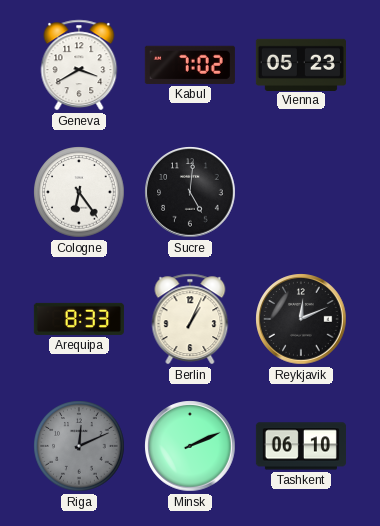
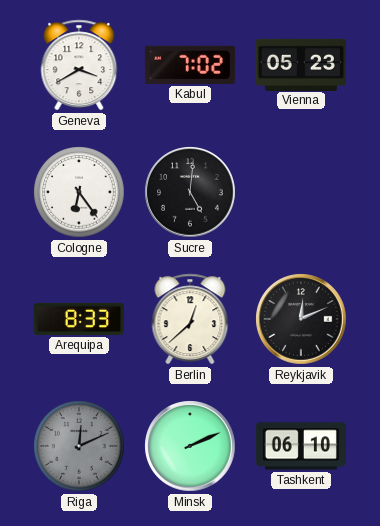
Berlin: 1:04 -> 12:38
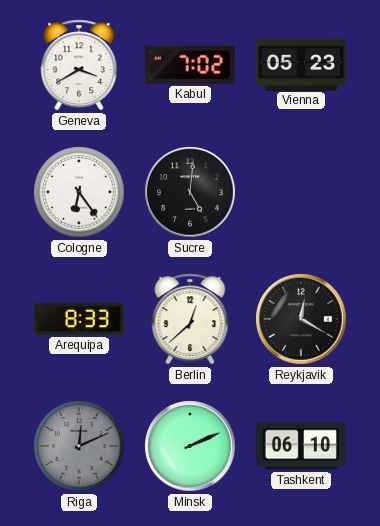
Reykjavik: 12:11 -> 12:20
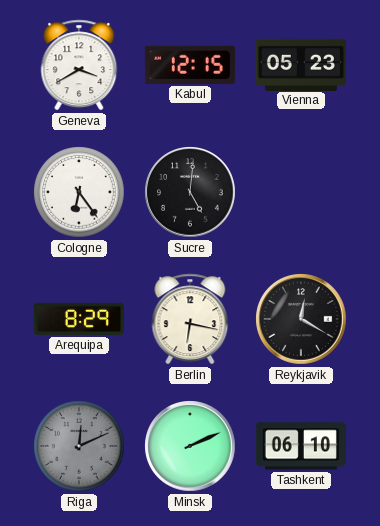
Kabul: 7:02 -> 12:15
Arequipa: 8:33 -> 8:29
Berlin: 12:38 -> 6:17
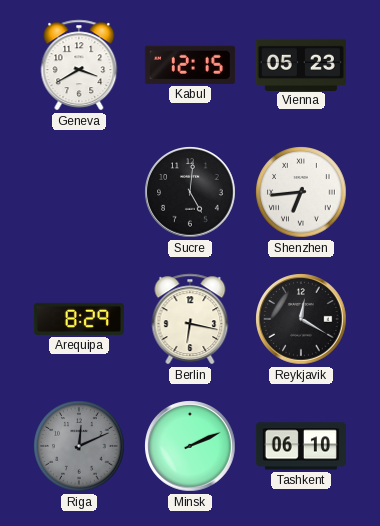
Cologne: 6:24 -> none
Shenzhen: none -> 6:44
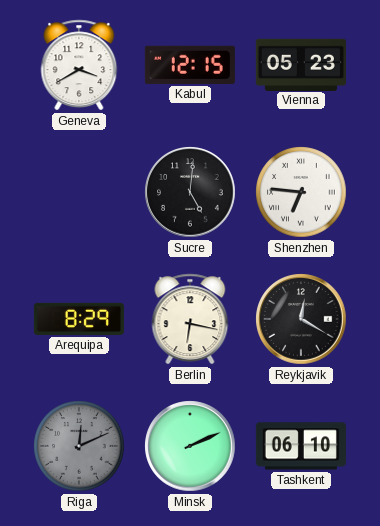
Shenzhen: 6:44 -> 6:46
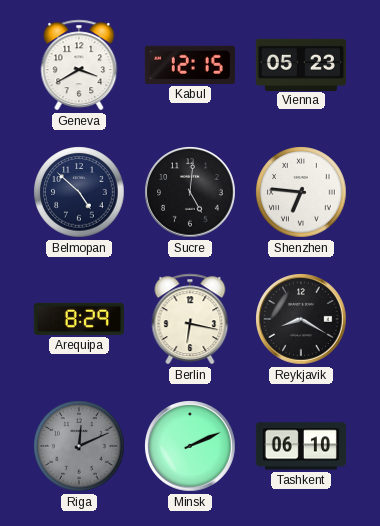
Belmopan: none -> 4:52
Reykjavik: 12:20 -> 8:20
